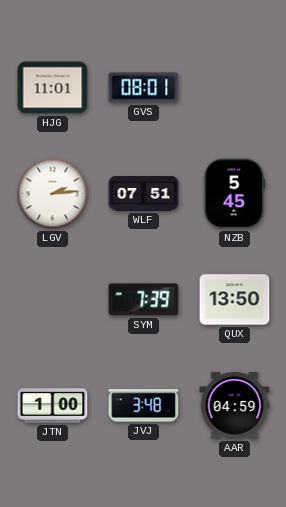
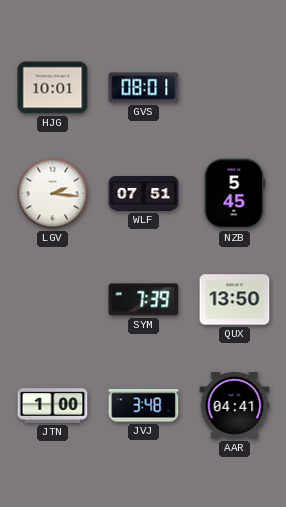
HJG: 11:01 -> 10:01
LGV: 2:14 -> 2:16
AAR: 04:59 -> 04:41
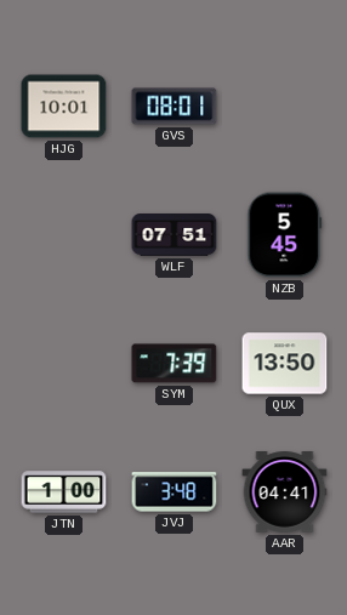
LGV: 2:16 -> none
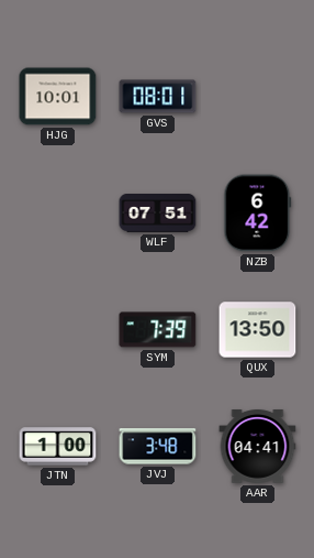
NZB: 5:45 -> 6:42
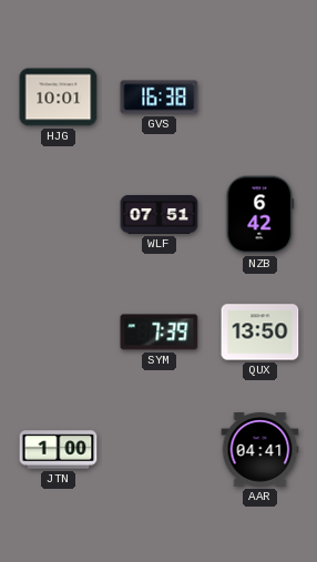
GVS: 08:01 -> 16:38
JVJ: 3:48 -> none
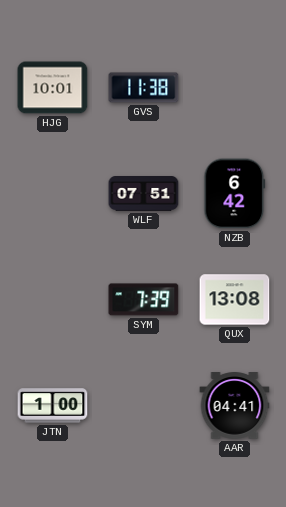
GVS: 16:38 -> 11:38
QUX: 13:50 -> 13:08
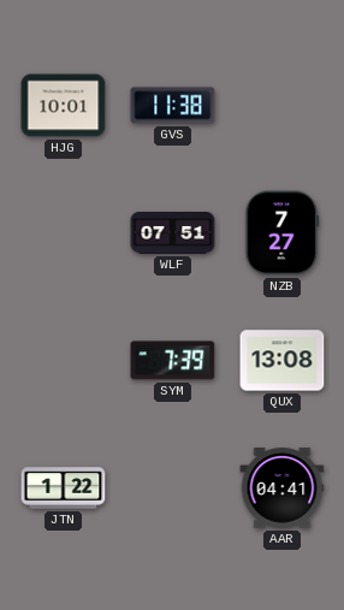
NZB: 6:42 -> 7:27
JTN: 1:00 -> 1:22
